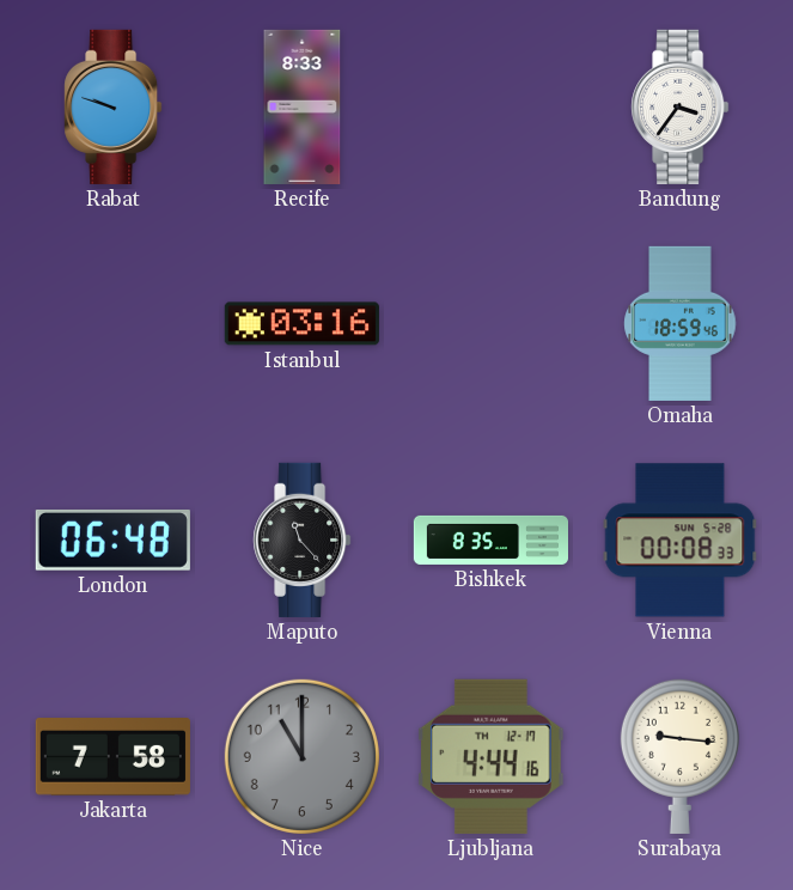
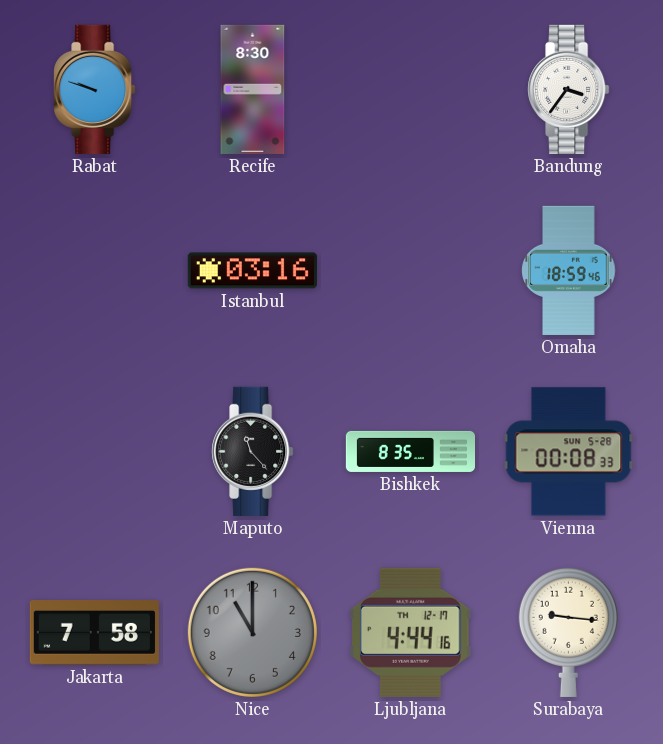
Recife: 8:33 -> 8:30
London: 06:48 -> none
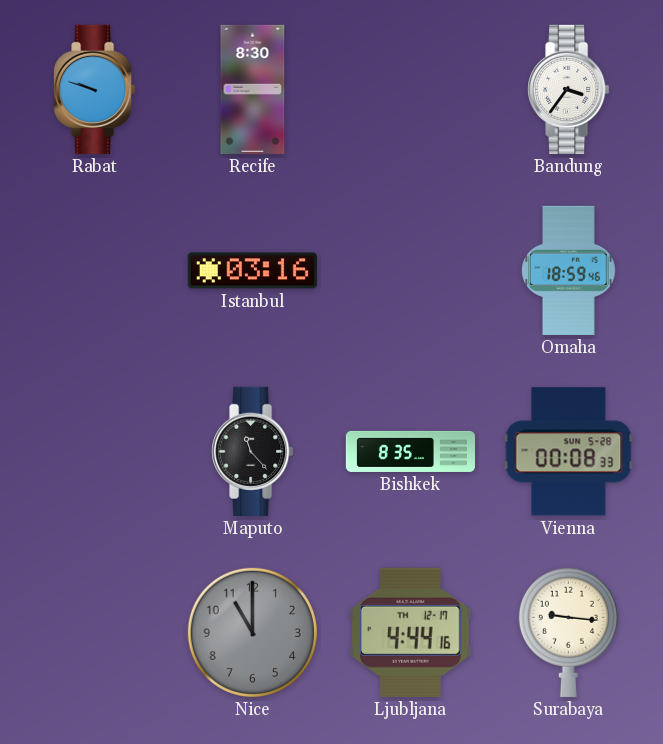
Jakarta: 7:58 -> none
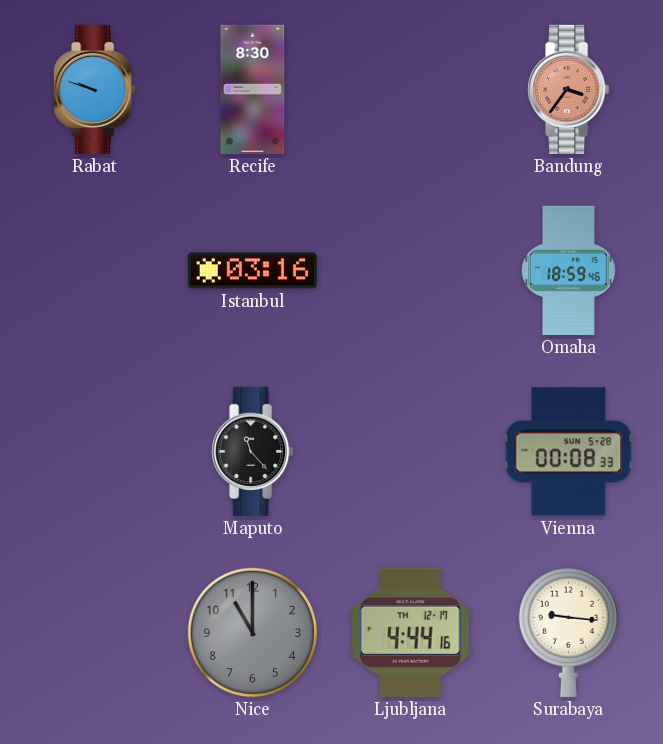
Bandung dial: white -> salmon
Bishkek: 8:35 -> none
